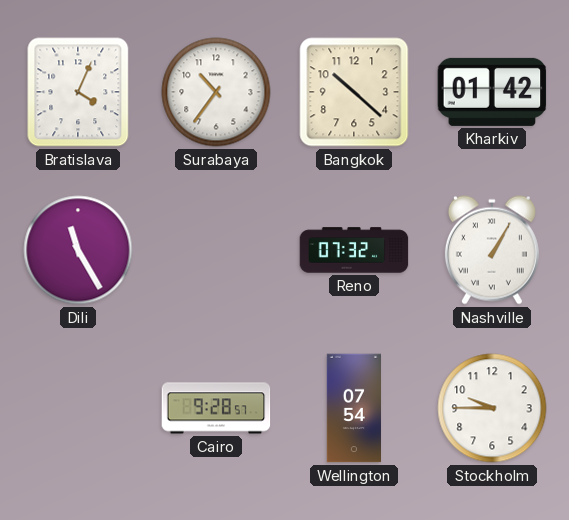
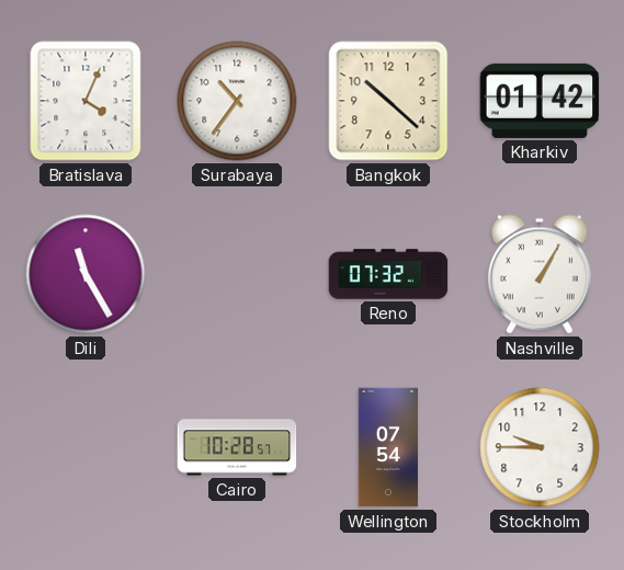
Cairo: 9:28 -> 10:28
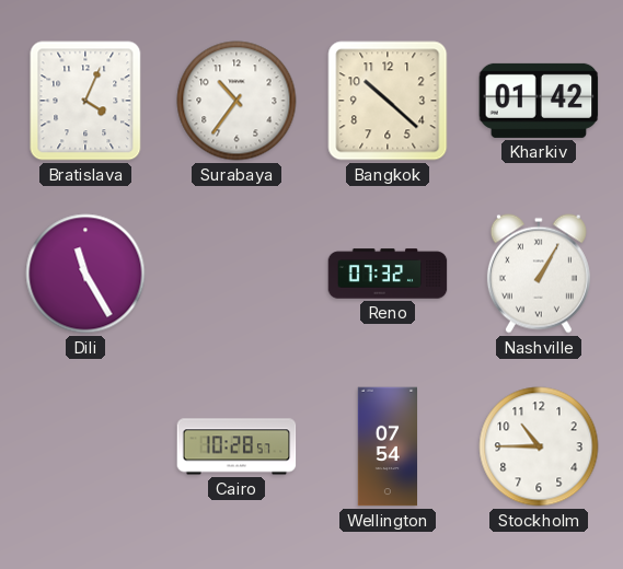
Stockholm: 9:45 -> 10:45
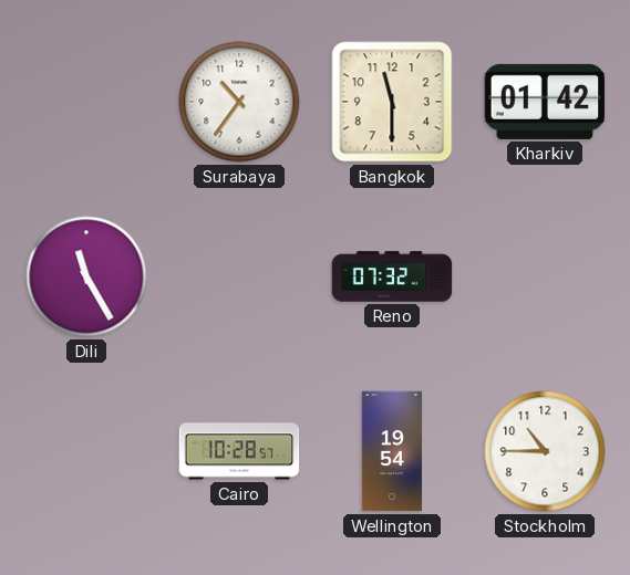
Bratislava: 4:04 -> none
Bangkok: 10:22 -> 11:30
Nashville: 1:05 -> none
Wellington: 07:54 -> 19:54
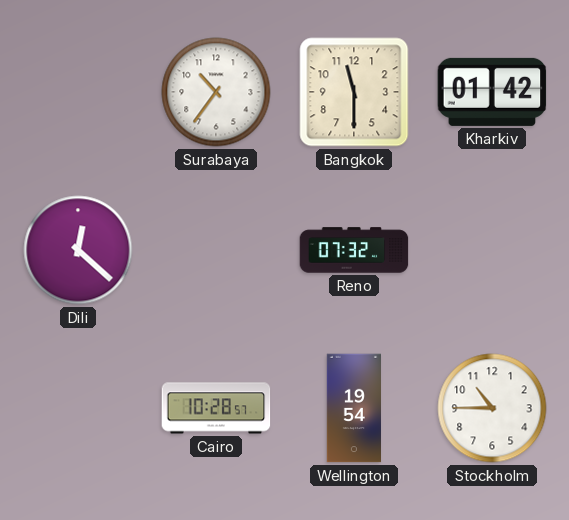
Dili: 11:25 -> 12:22
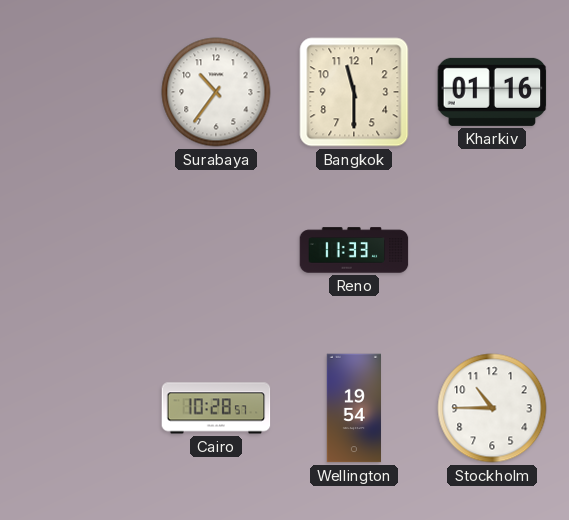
Kharkiv: 01:42 -> 01:16
Dili: 12:22 -> none
Reno: 07:32 -> 11:33
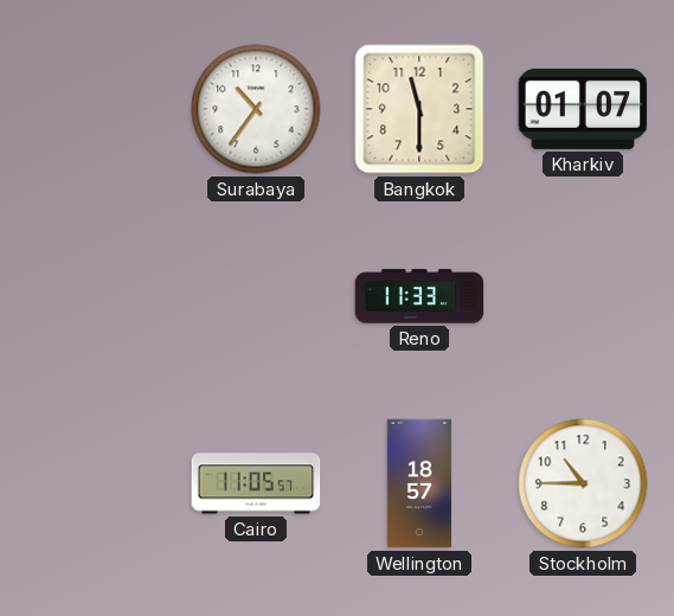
Kharkiv: 01:16 -> 01:07
Cairo: 10:28 -> 11:05
Wellington: 19:54 -> 18:57
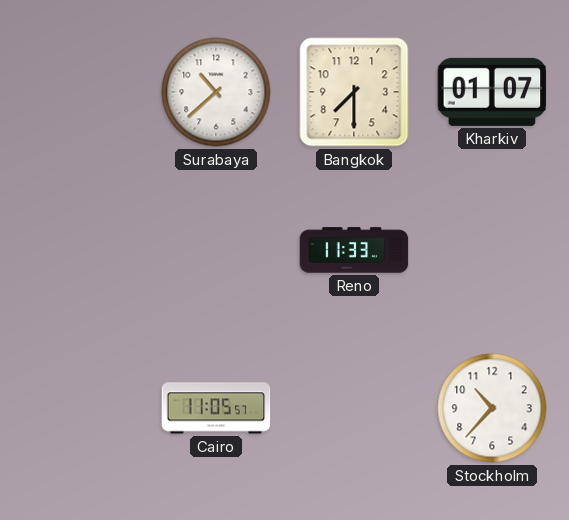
Surabaya: 10:36 -> 10:38
Bangkok: 11:30 -> 7:30
Wellington: 18:57 -> none
Stockholm: 10:45 -> 10:37
